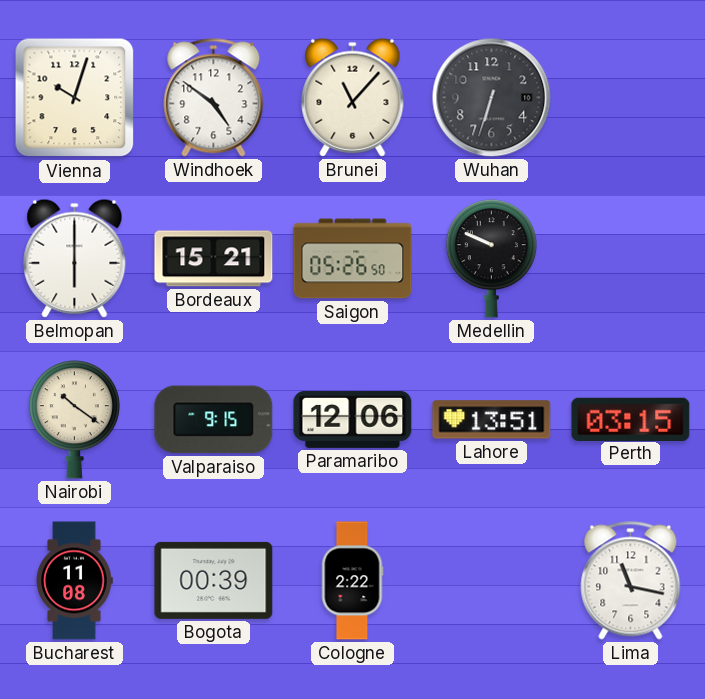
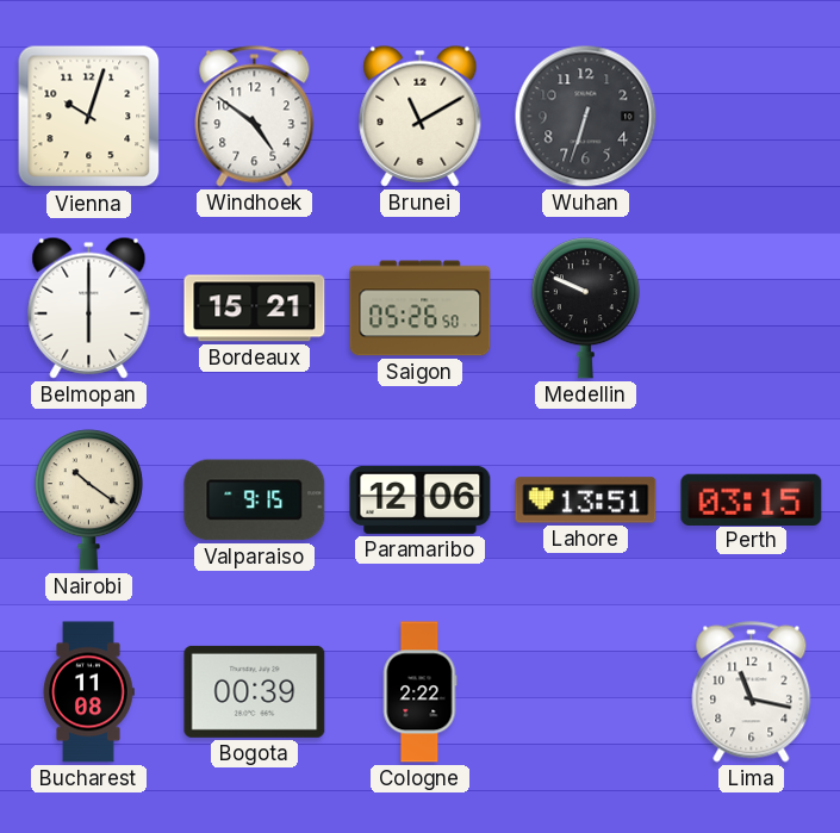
Brunei: 11:07 -> 11:10
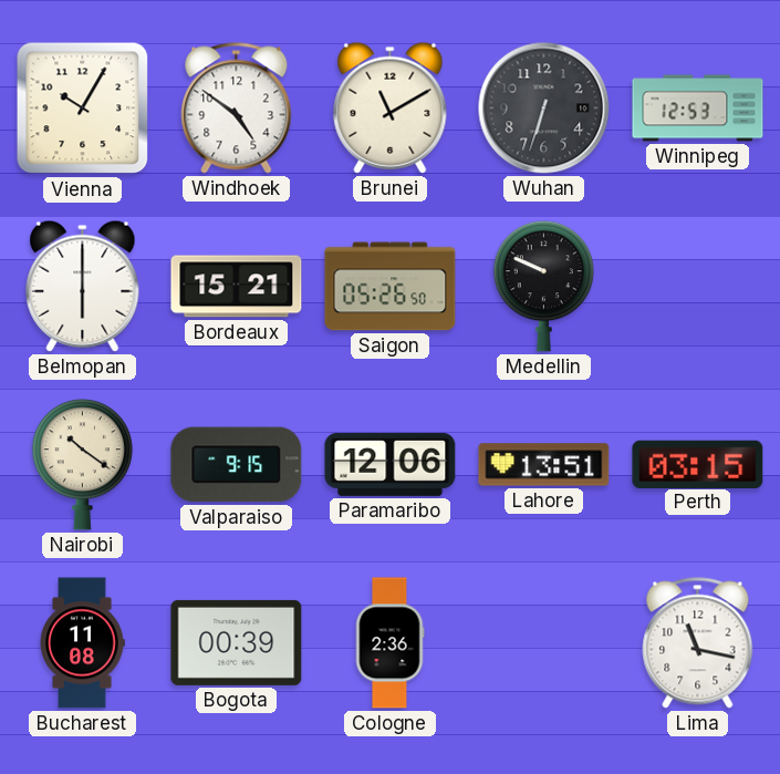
Vienna: 10:03 -> 10:05
Winnipeg: none -> 12:53
Cologne: 2:22 -> 2:36
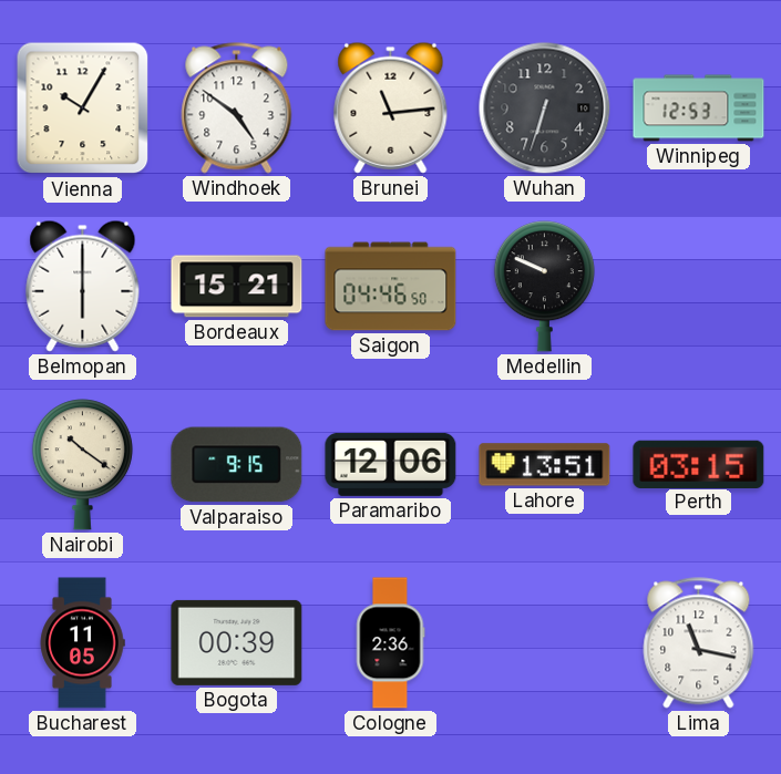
Brunei: 11:10 -> 11:14
Saigon: 05:26 -> 04:46
Bucharest: 11:08 -> 11:05
